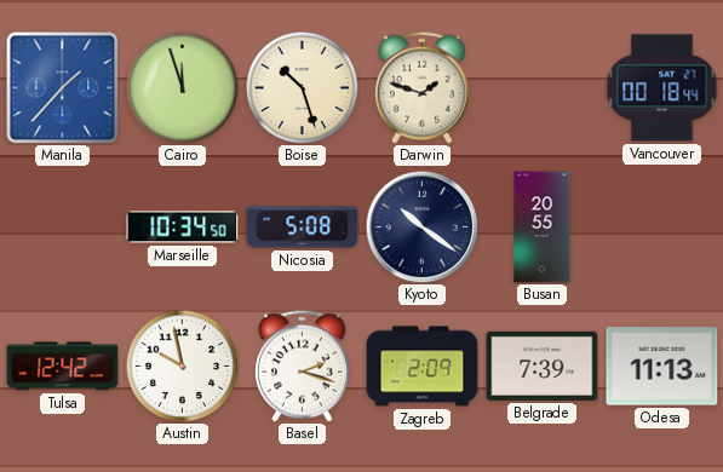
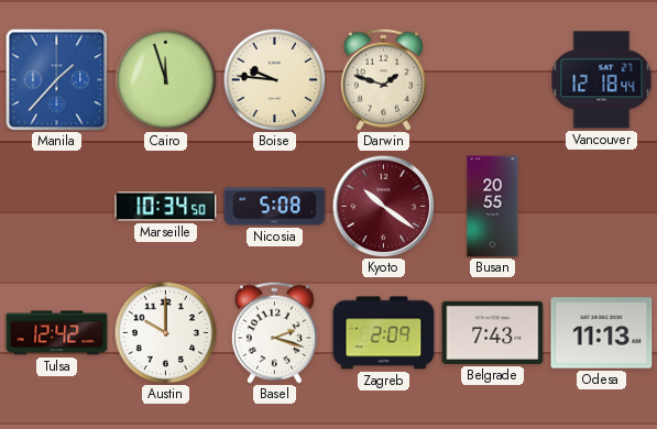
Boise: 10:27 -> 9:46
Vancouver: 00:18 -> 12:18
Kyoto dial: navy -> burgundy
Austin: 9:58 -> 10:00
Belgrade: 7:39 -> 7:43
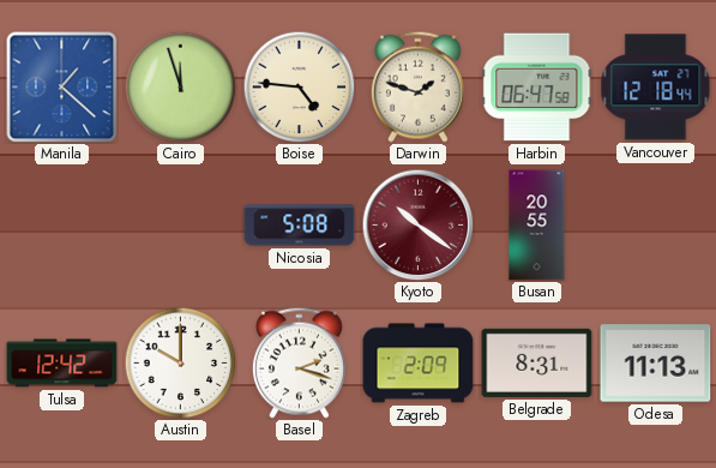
Manila: 1:37 -> 1:22
Boise: 9:46 -> 4:46
Harbin: none -> 06:47
Marseille: 10:34 -> none
Belgrade: 7:43 -> 8:31
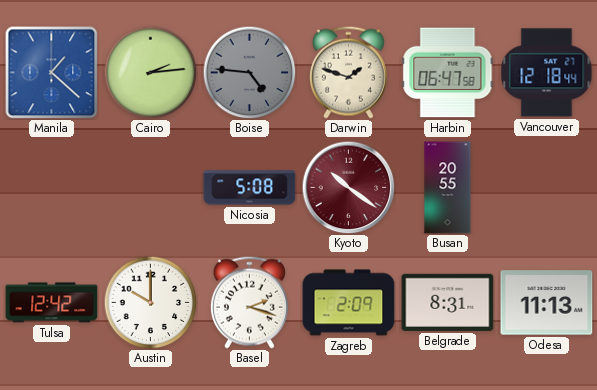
Cairo: 11:57 -> 2:14
Boise dial: cream -> grey
